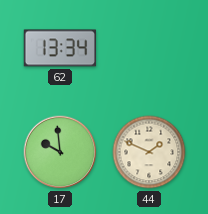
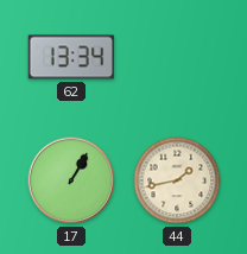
17: 9:59 -> 1:05
44: 1:49 -> 1:43
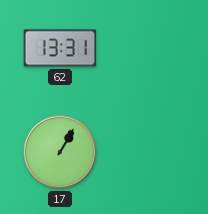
62: 13:34 -> 13:31
44: 1:43 -> none
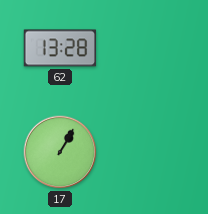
62: 13:31 -> 13:28
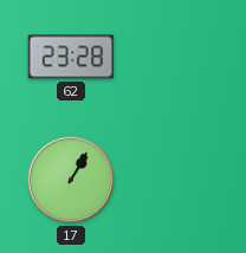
62: 13:28 -> 23:28
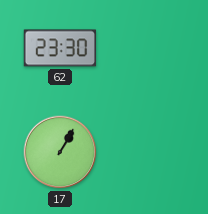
62: 23:28 -> 23:30
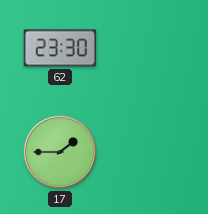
17: 1:05 -> 1:45
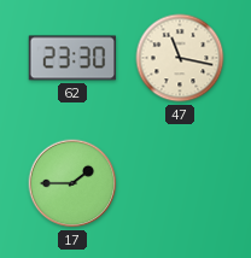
47: none -> 11:17
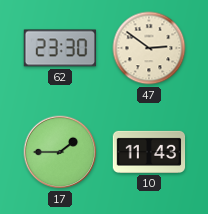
47: 11:17 -> 2:51
10: none -> 11:43
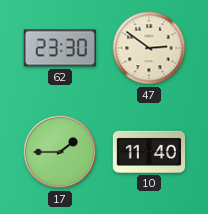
10: 11:43 -> 11:40
